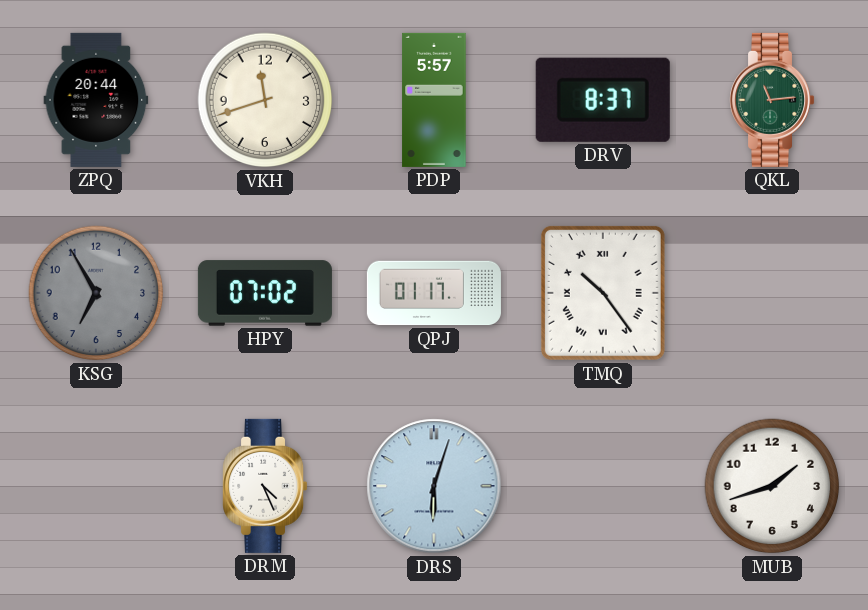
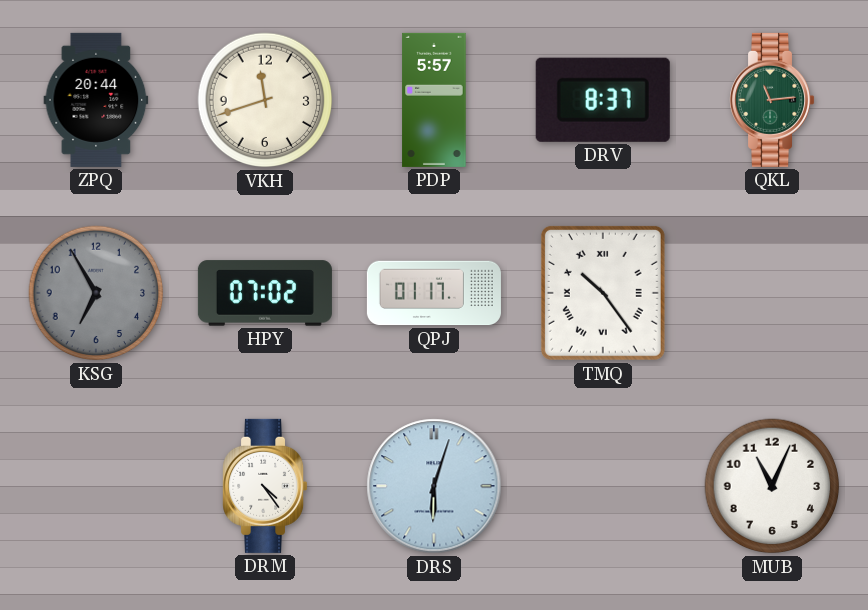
DRM: 4:26 -> 4:24
MUB: 1:42 -> 11:04
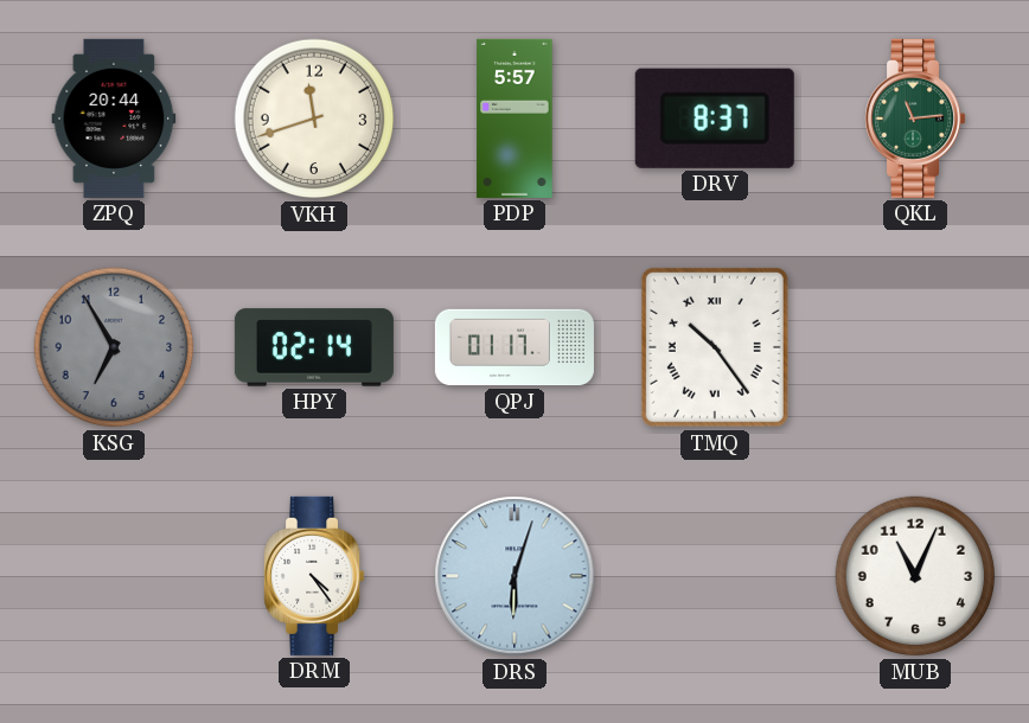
HPY: 07:02 -> 02:14
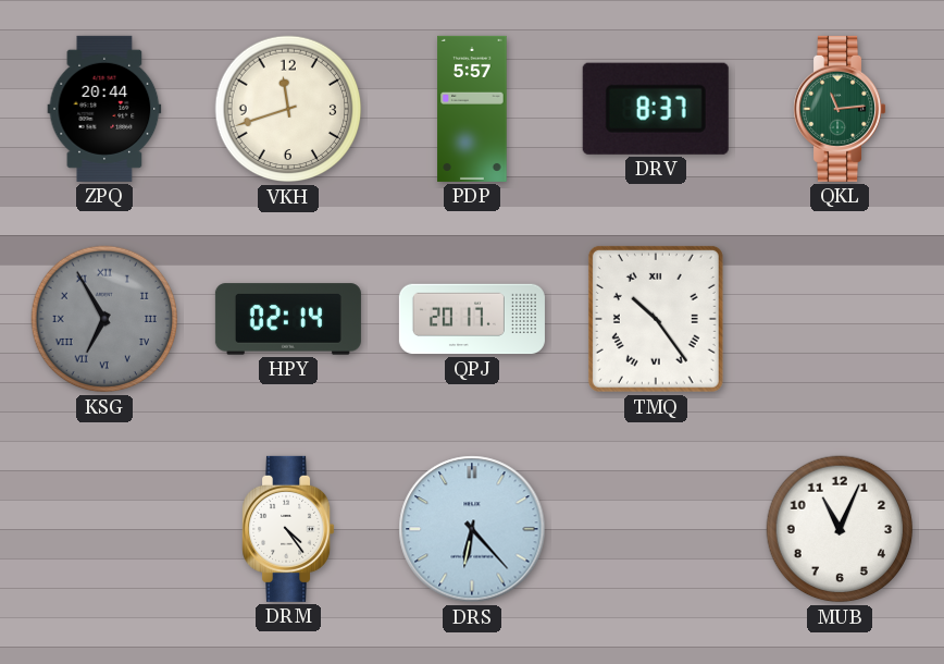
KSG numerals: Arabic -> Roman
QPJ: 01:17 -> 20:17
DRS: 6:03 -> 6:23
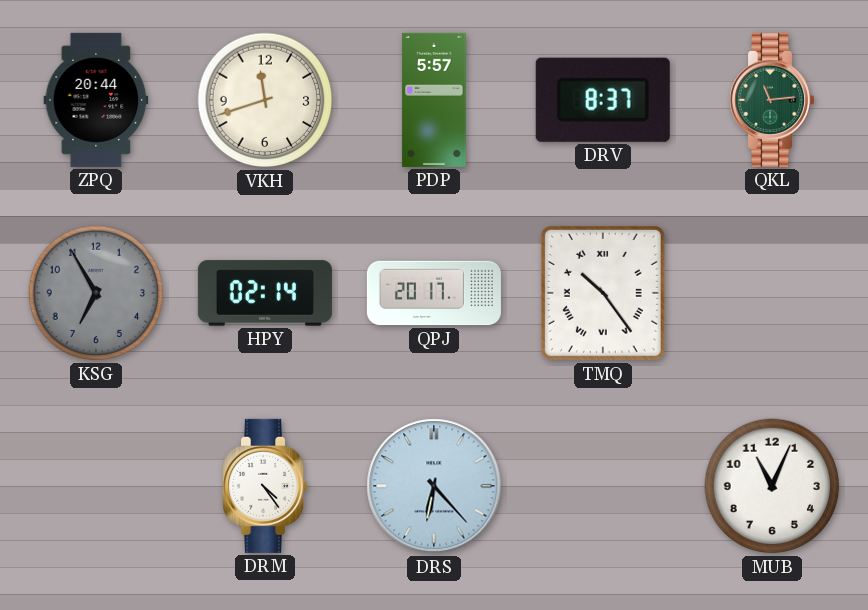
KSG numerals: Roman -> Arabic
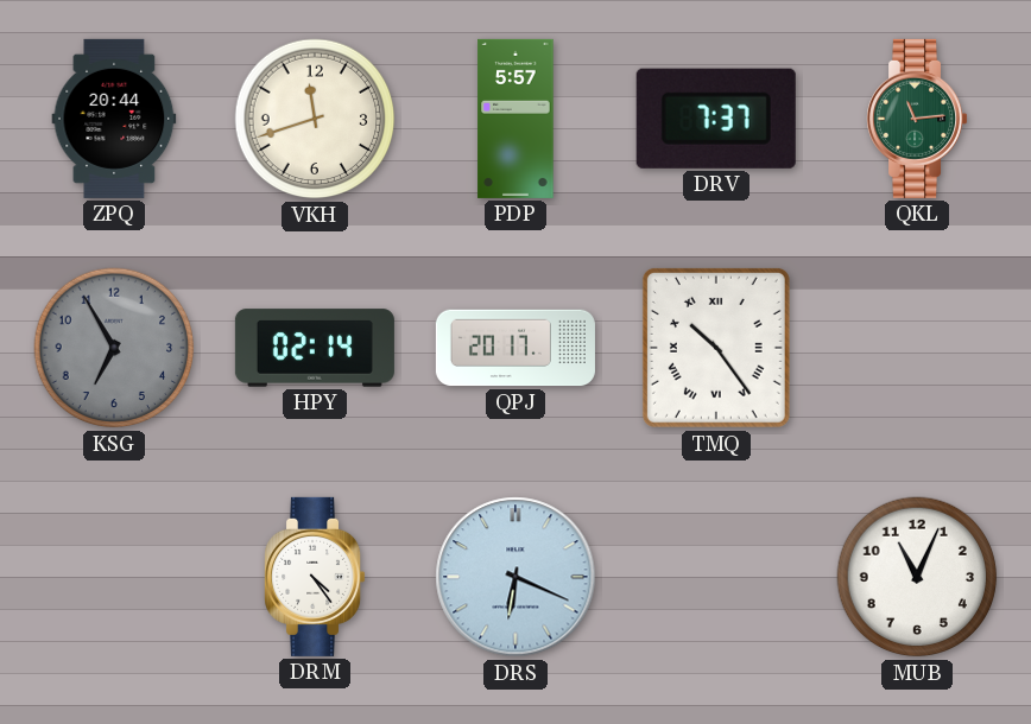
DRV: 8:37 -> 7:37
DRS: 6:23 -> 6:19
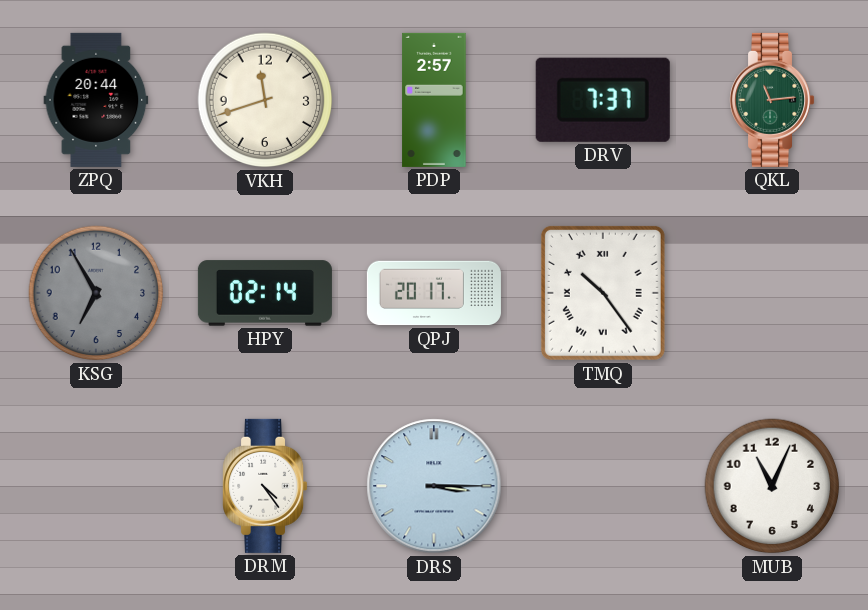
PDP: 5:57 -> 2:57
DRS: 6:19 -> 3:15
